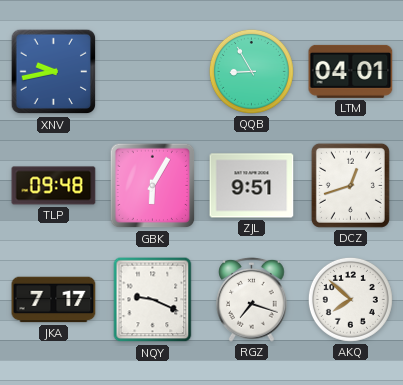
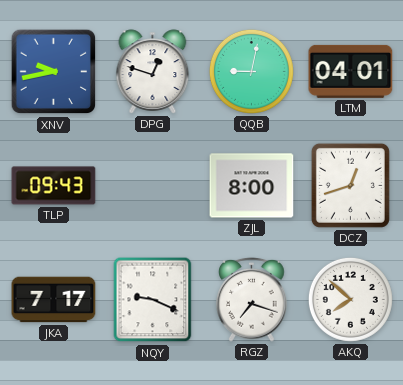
DPG: none -> 12:48
QQB: 8:55 -> 9:02
TLP: 09:48 -> 09:43
GBK: 6:05 -> none
ZJL: 9:51 -> 8:00
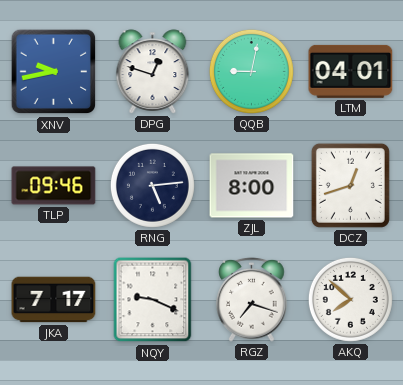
TLP: 09:43 -> 09:46
RNG: none -> 5:14
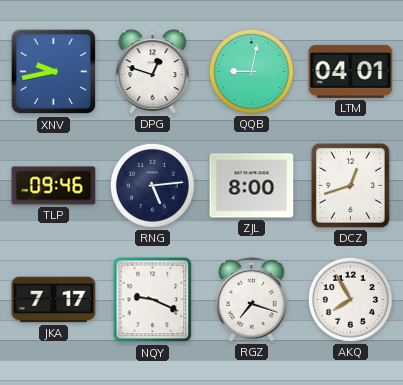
AKQ: 7:52 -> 7:55
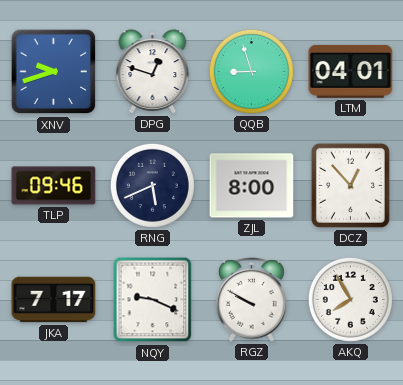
XNV: 9:43 -> 9:42
QQB: 9:02 -> 8:57
RNG: 5:14 -> 5:41
DCZ: 12:42 -> 12:53
RGZ: 7:18 -> 9:50
